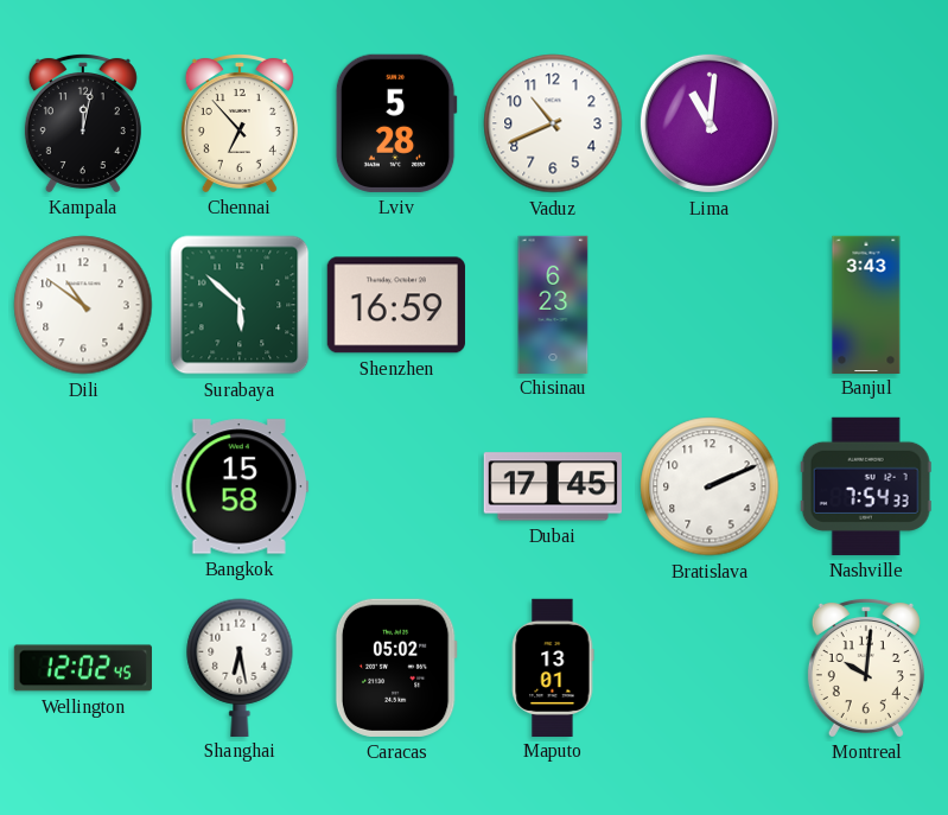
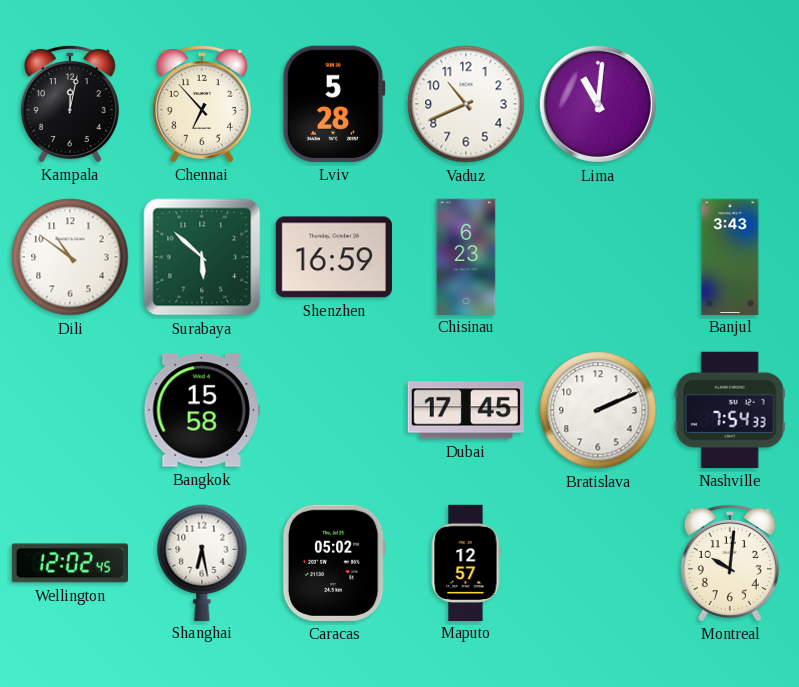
Maputo: 13:01 -> 12:57
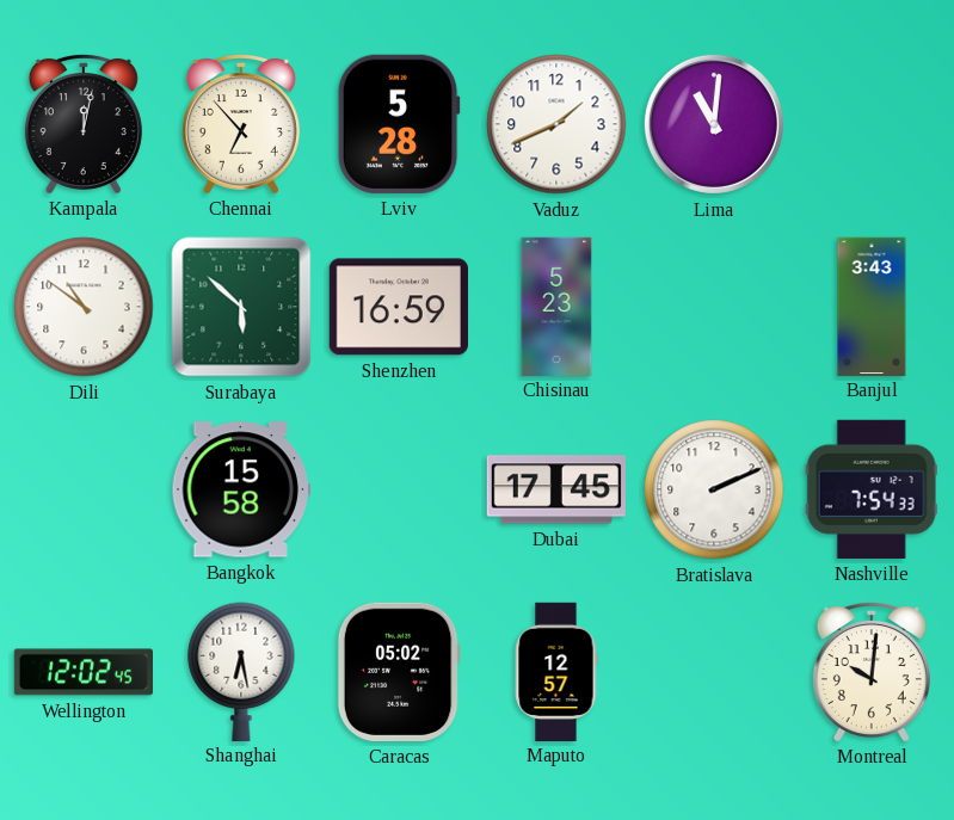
Vaduz: 10:41 -> 1:41
Chisinau: 6:23 -> 5:23
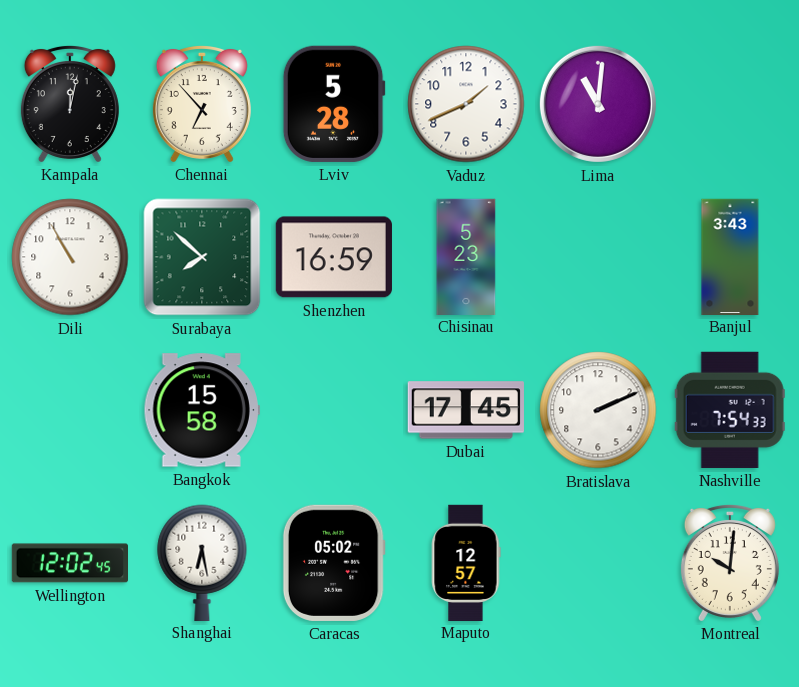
Dili: 10:51 -> 10:55
Surabaya: 5:52 -> 7:52
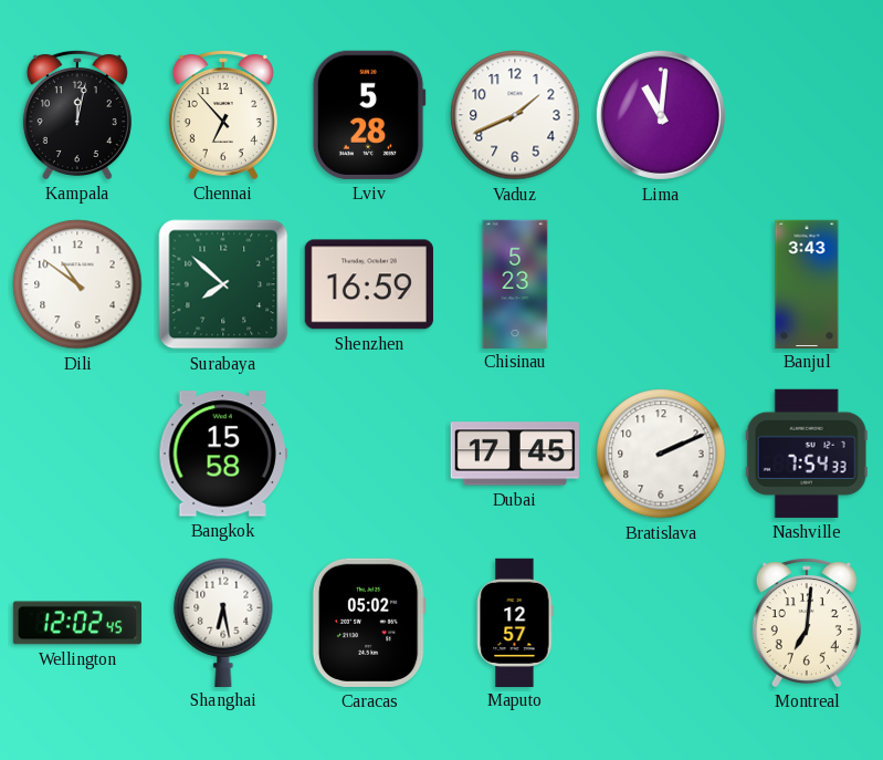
Dili: 10:55 -> 10:51
Montreal: 10:01 -> 7:01
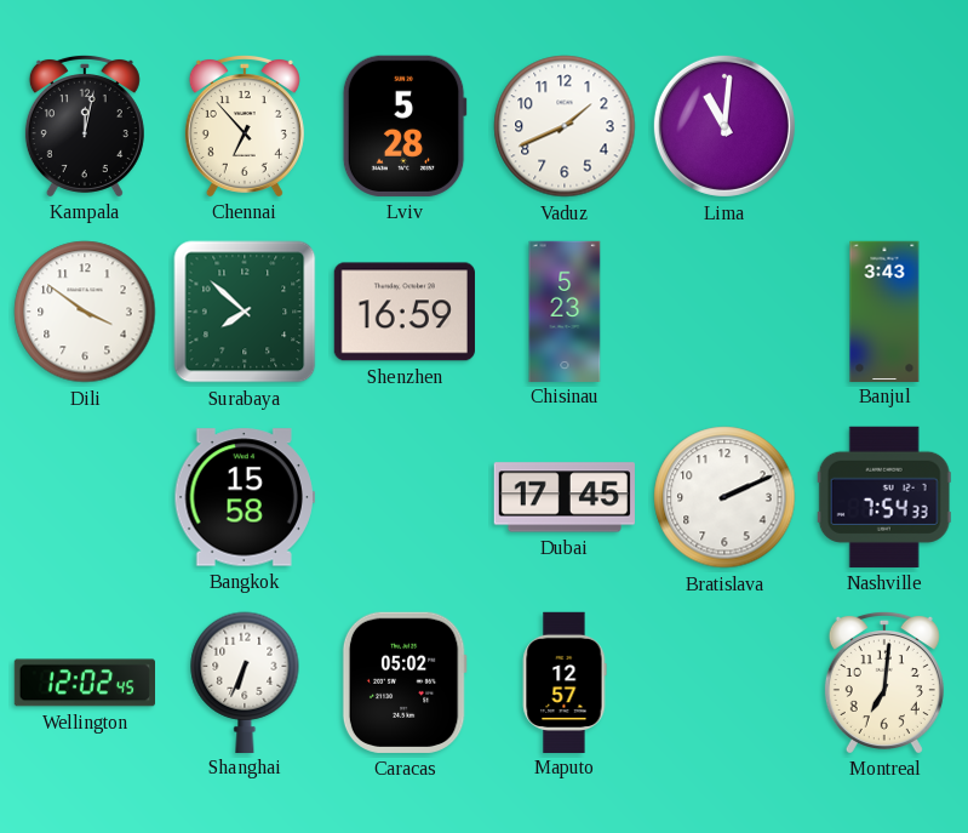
Dili: 10:51 -> 3:51
Shanghai: 6:28 -> 6:34
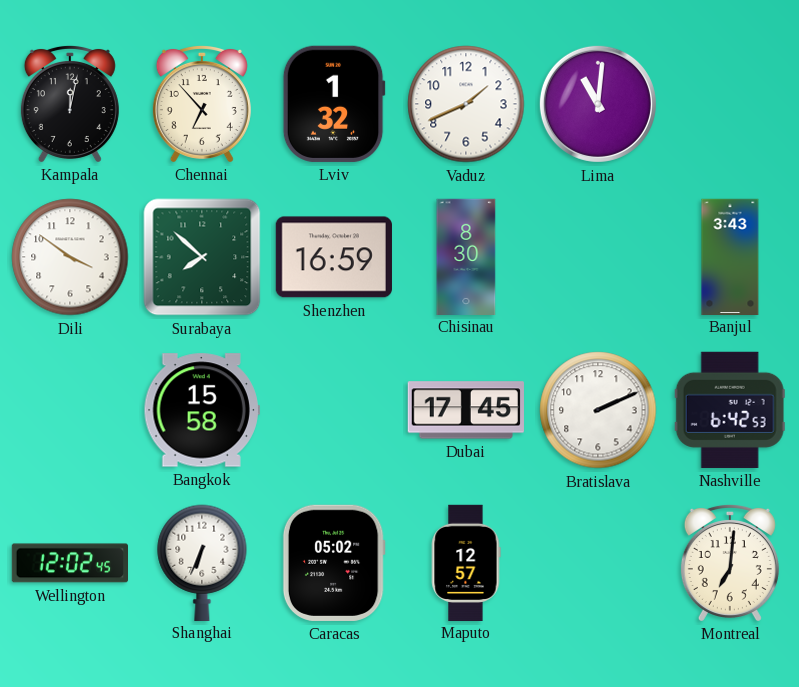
Lviv: 5:28 -> 1:32
Chisinau: 5:23 -> 8:30
Nashville: 7:54 -> 6:42
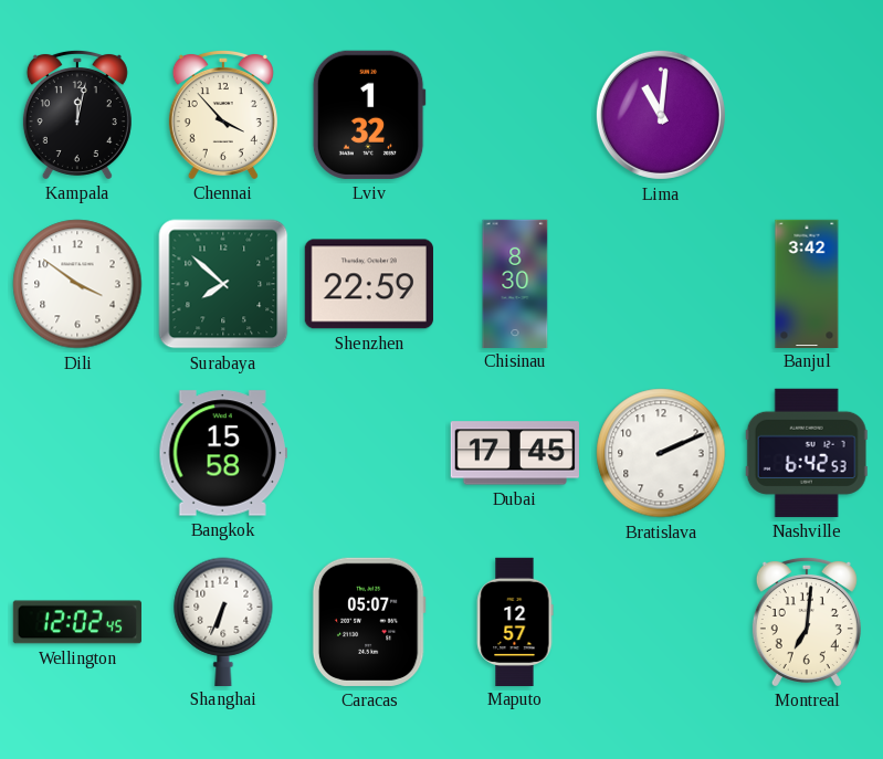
Chennai: 6:53 -> 3:53
Vaduz: 1:41 -> none
Shenzhen: 16:59 -> 22:59
Banjul: 3:43 -> 3:42
Caracas: 05:02 -> 05:07
